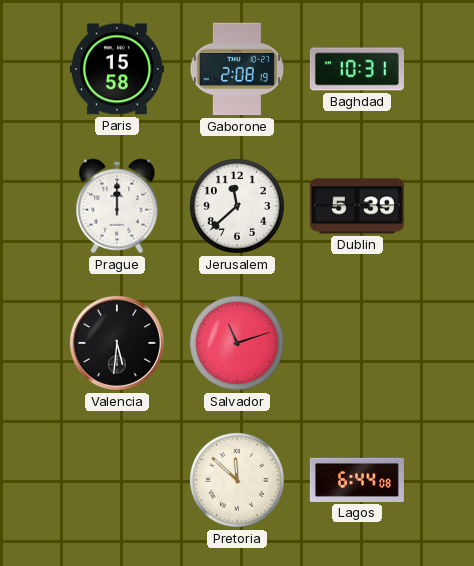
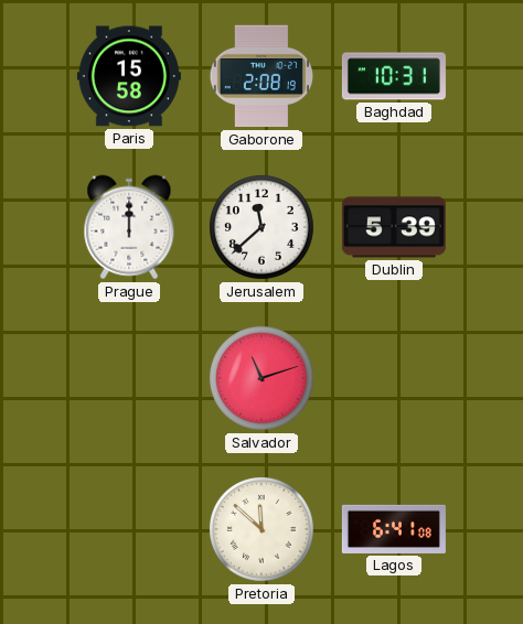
Valencia: 5:31 -> none
Lagos: 6:44 -> 6:41
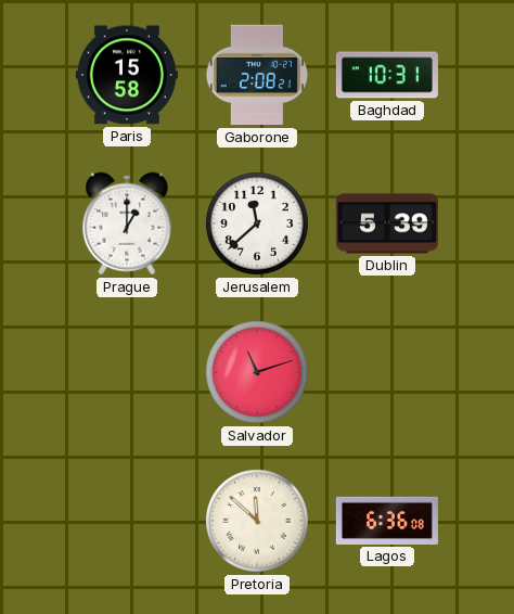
Gaborone: 2:08:19 -> 2:08:21
Prague: 12:00 -> 1:00
Lagos: 6:41 -> 6:36
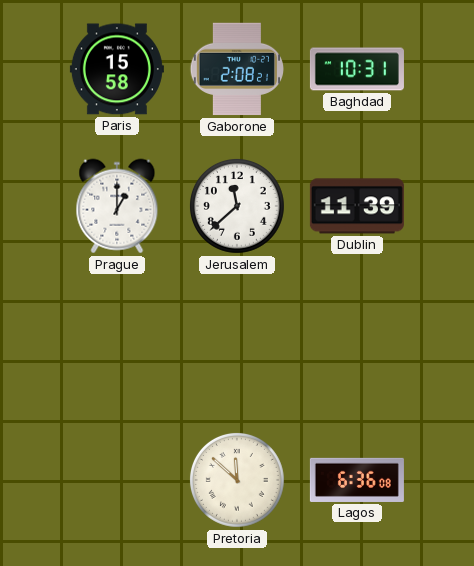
Dublin: 5:39 -> 11:39
Salvador: 11:12 -> none
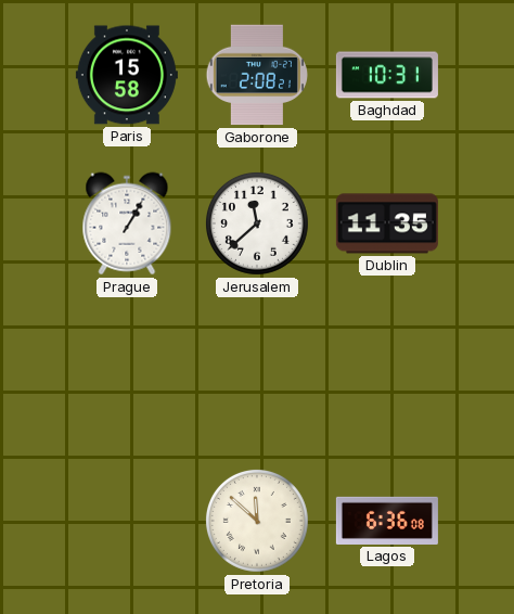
Prague: 1:00 -> 1:05
Dublin: 11:39 -> 11:35
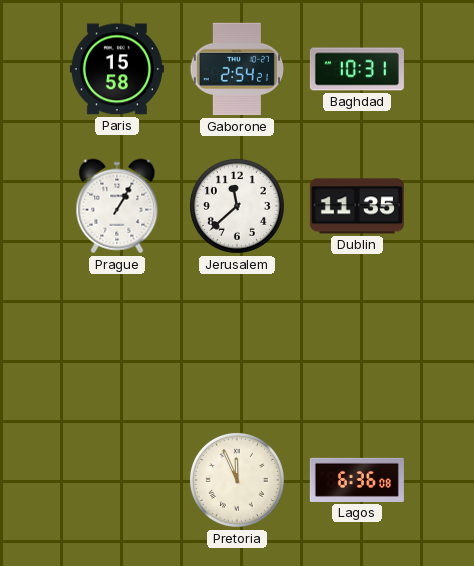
Gaborone: 2:08 -> 2:54
Pretoria: 11:52 -> 11:56
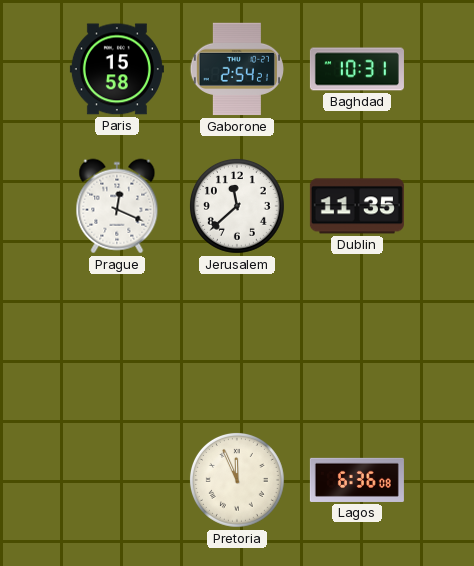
Prague: 1:05 -> 12:19
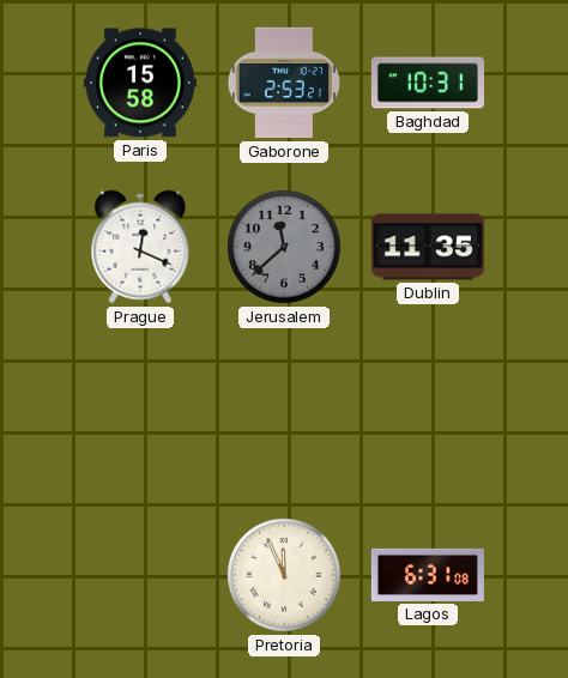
Gaborone: 2:54 -> 2:53
Jerusalem dial: white -> grey
Lagos: 6:36 -> 6:31
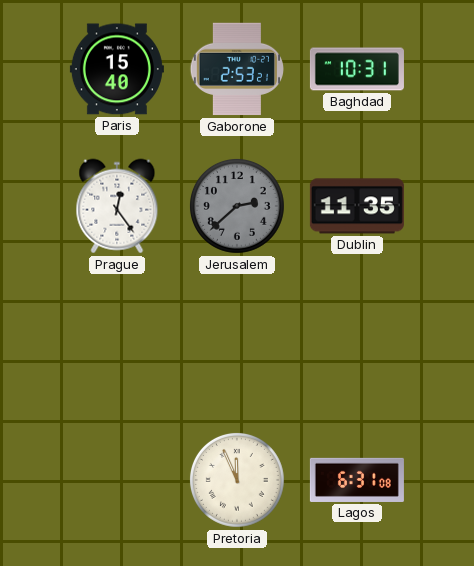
Paris: 15:58 -> 15:40
Prague: 12:19 -> 12:24
Jerusalem: 11:38 -> 2:38
